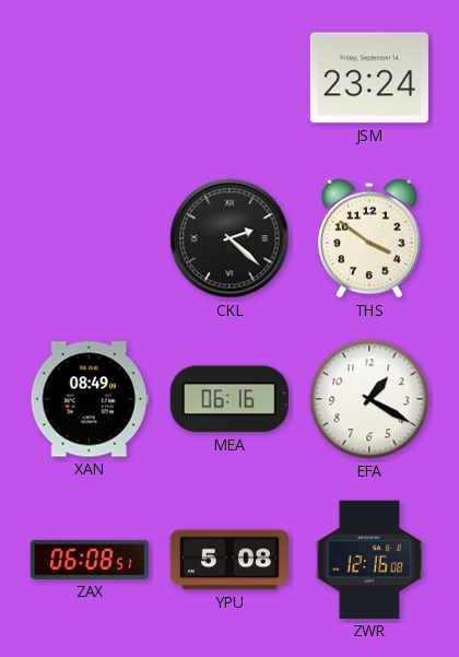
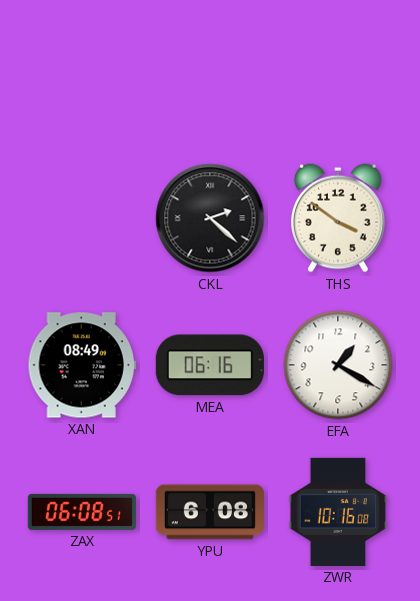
JSM: 23:24 -> none
YPU: 5:08 -> 6:08
ZWR: 12:16 -> 10:16
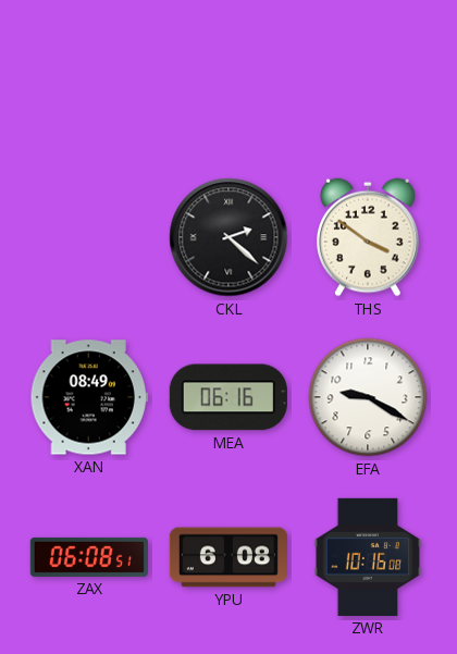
EFA: 1:20 -> 9:20
